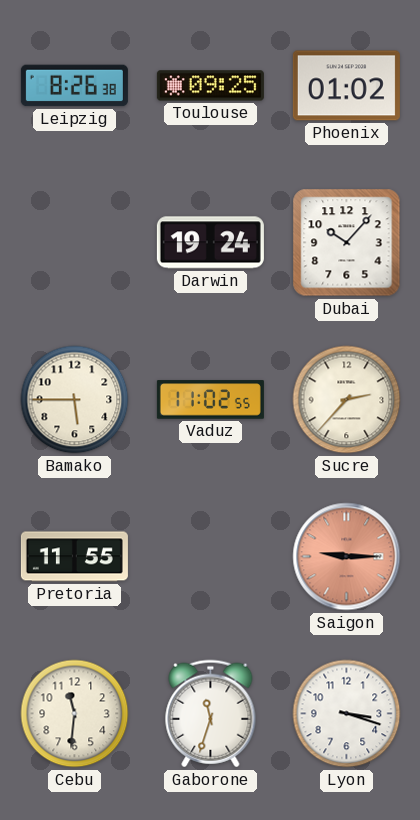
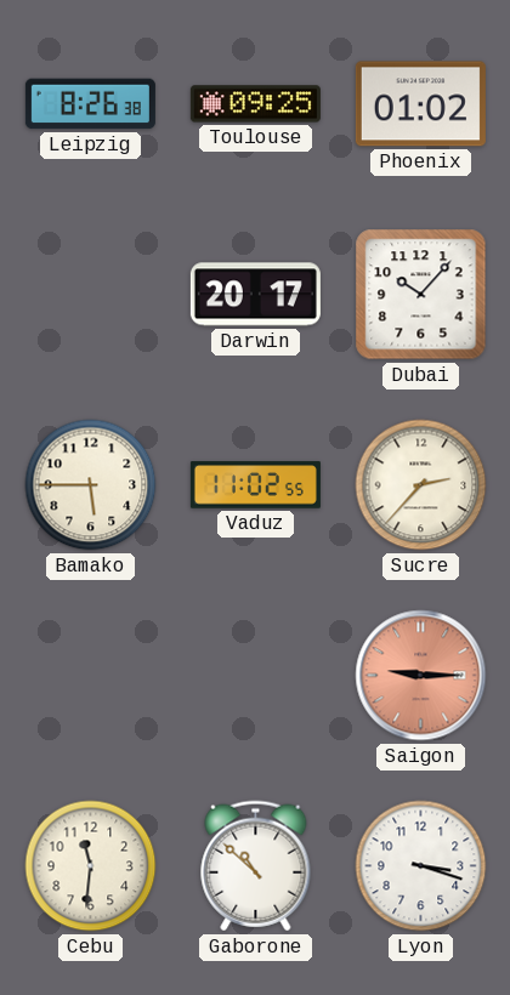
Darwin: 19:24 -> 20:17
Pretoria: 11:55 -> none
Gaborone: 11:33 -> 10:52
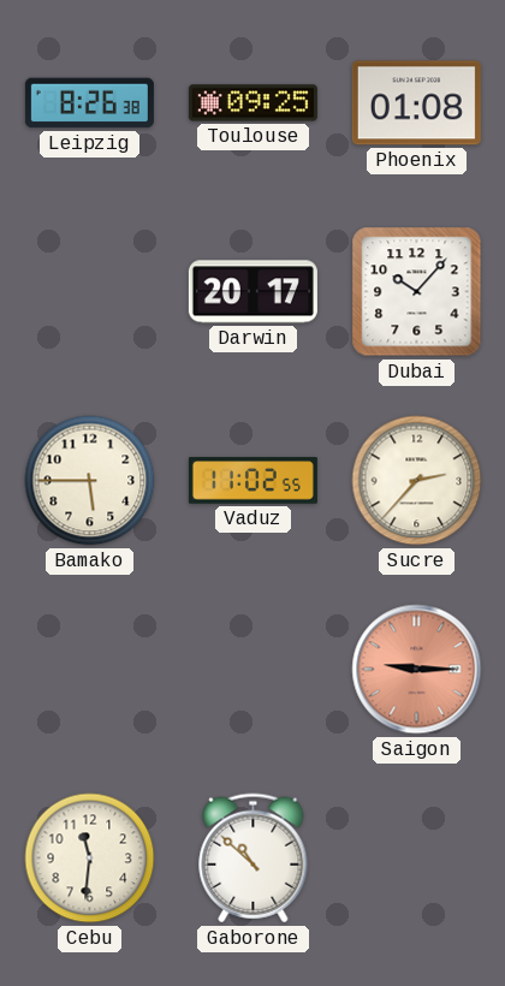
Phoenix: 01:02 -> 01:08
Lyon: 3:18 -> none
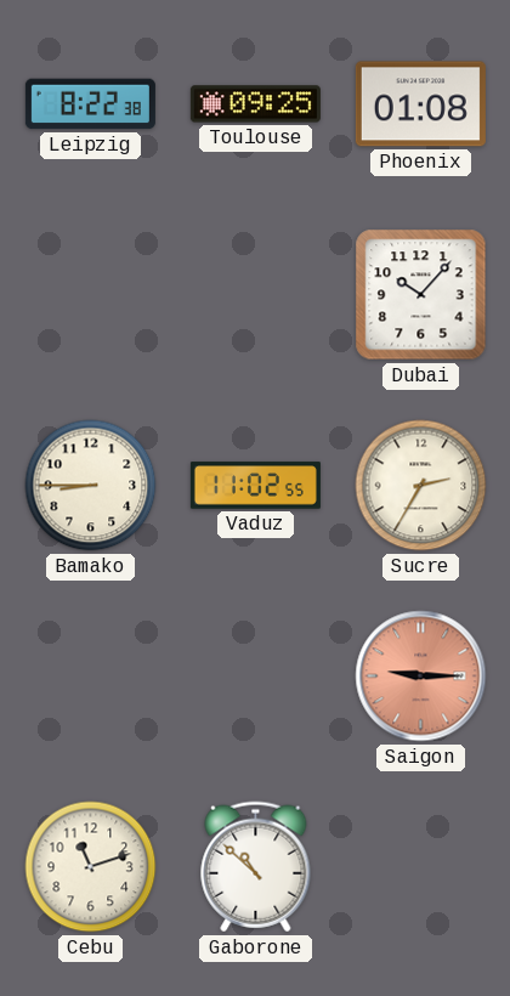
Leipzig: 8:26 -> 8:22
Darwin: 20:17 -> none
Bamako: 5:45 -> 8:45
Sucre: 2:37 -> 2:35
Cebu: 11:31 -> 11:12
